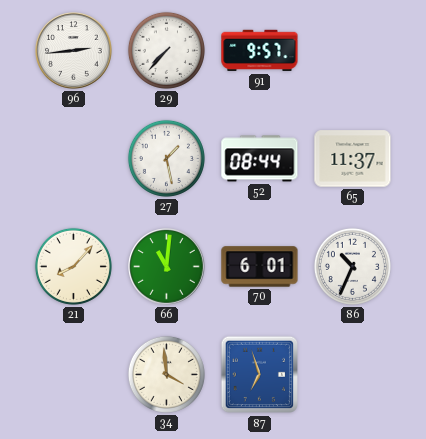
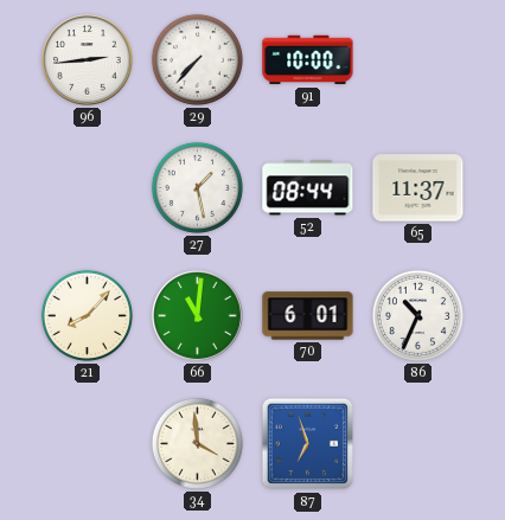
91: 9:57 -> 10:00
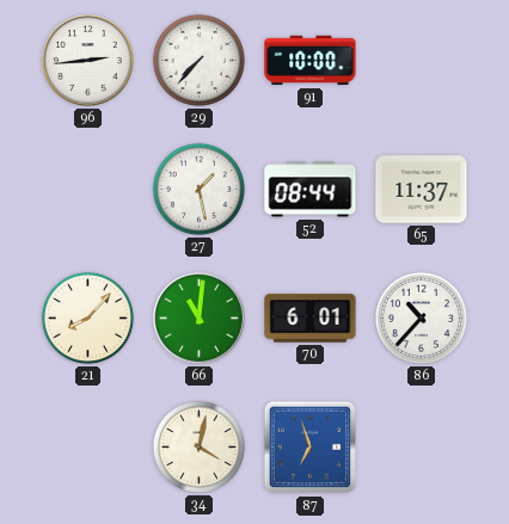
86: 10:34 -> 10:37
34: 3:59 -> 4:02
